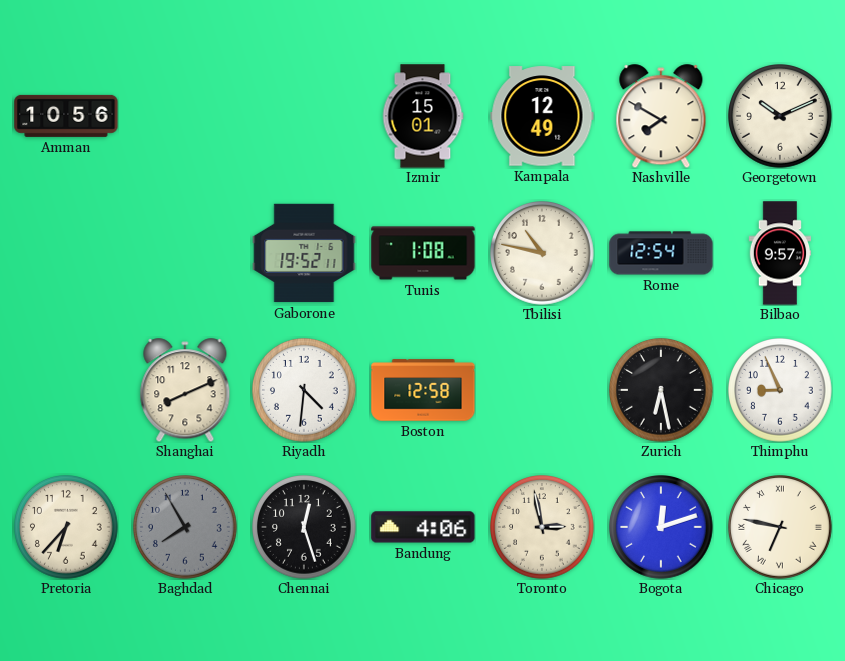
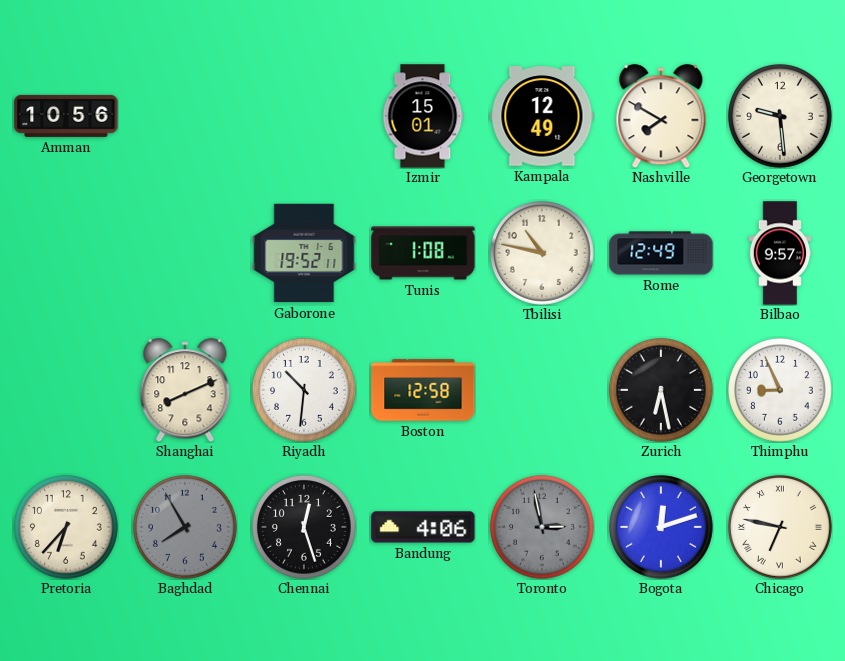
Georgetown: 10:11 -> 9:29
Rome: 12:54 -> 12:49
Riyadh: 4:31 -> 10:31
Toronto dial: cream -> grey
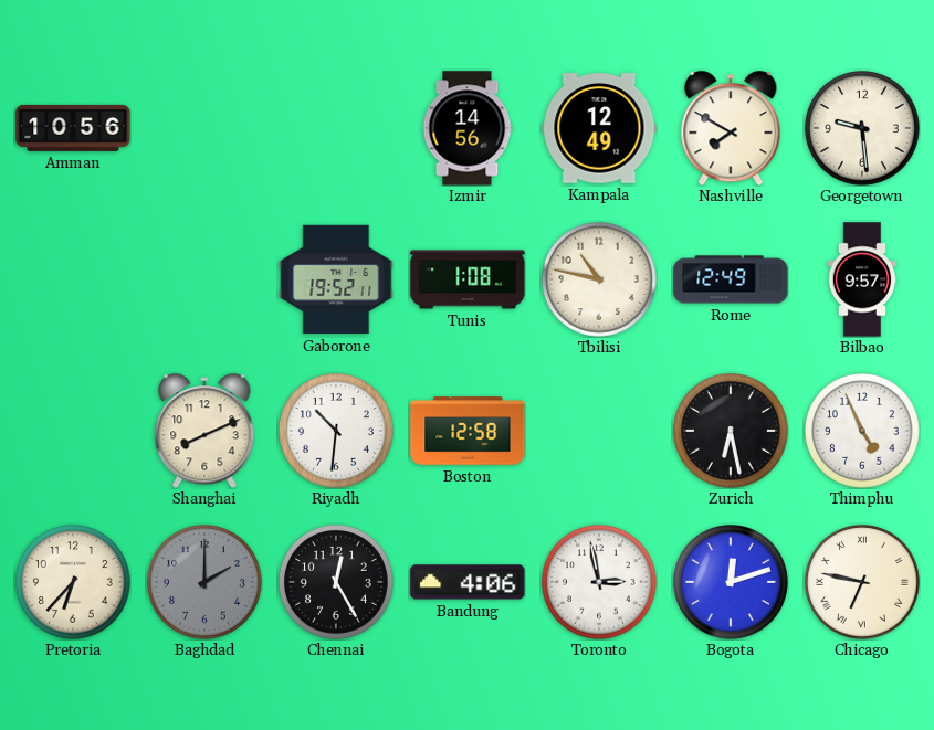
Izmir: 15:01 -> 14:56
Thimphu: 8:56 -> 4:56
Baghdad: 7:55 -> 2:00
Chennai: 12:27 -> 12:25
Toronto dial: grey -> white
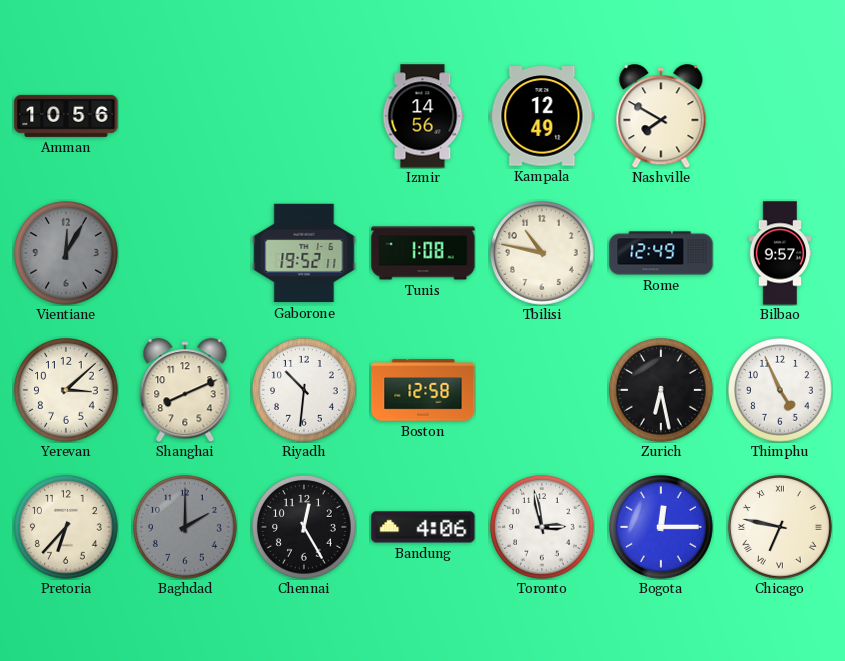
Georgetown: 9:29 -> none
Vientiane: none -> 12:05
Yerevan: none -> 3:08
Bogota: 12:12 -> 12:15
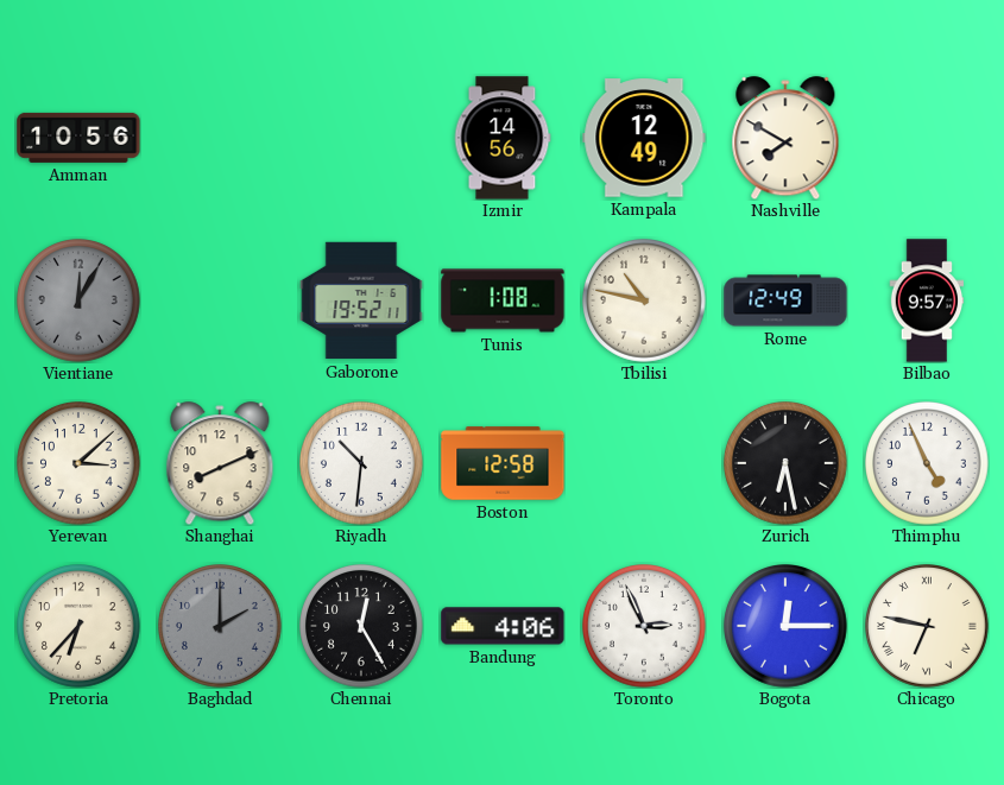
Toronto: 2:58 -> 2:56
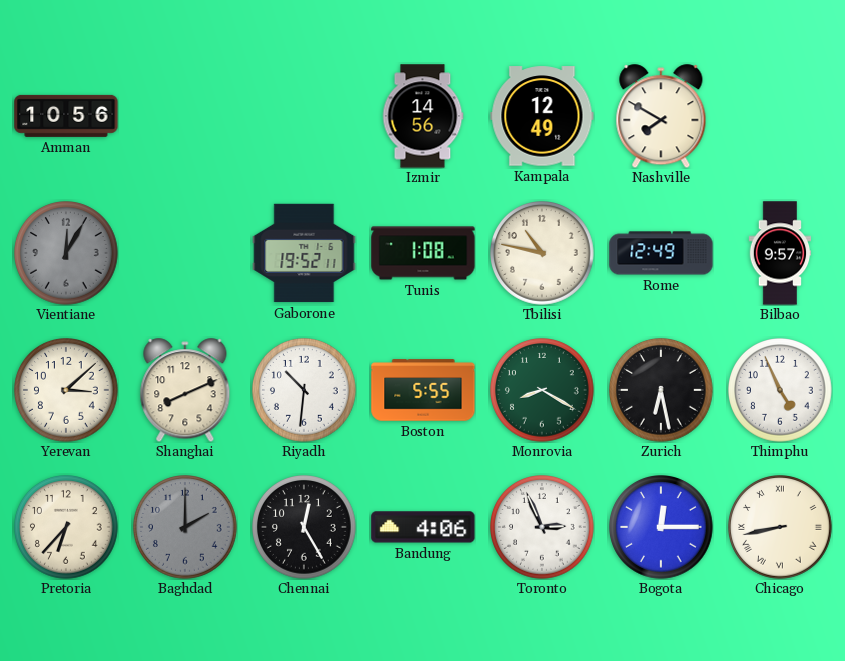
Boston: 12:58 -> 5:55
Monrovia: none -> 8:20
Chicago: 6:47 -> 8:43
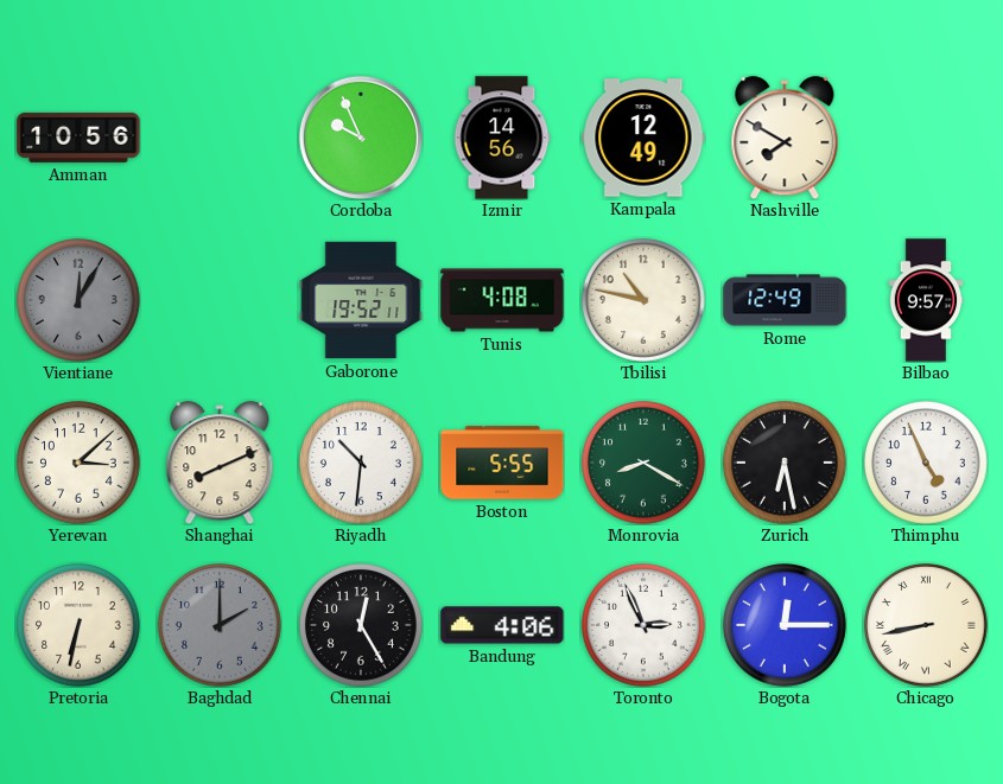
Cordoba: none -> 9:56
Tunis: 1:08 -> 4:08
Pretoria: 6:37 -> 6:32
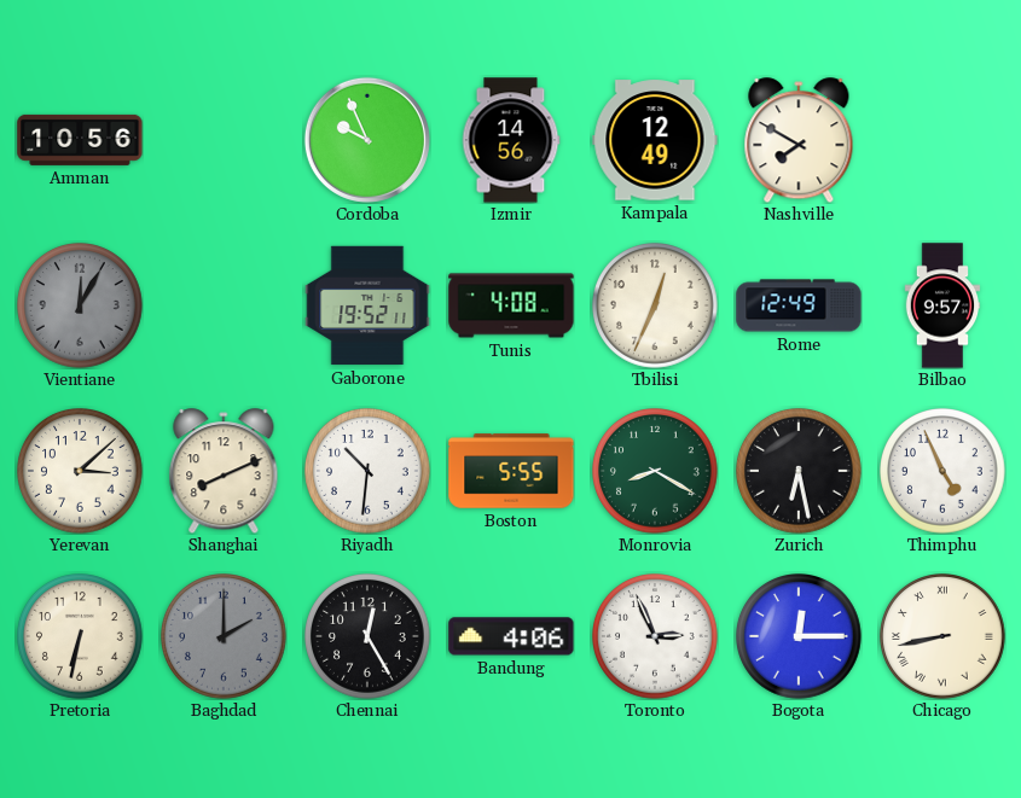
Tbilisi: 10:47 -> 12:34
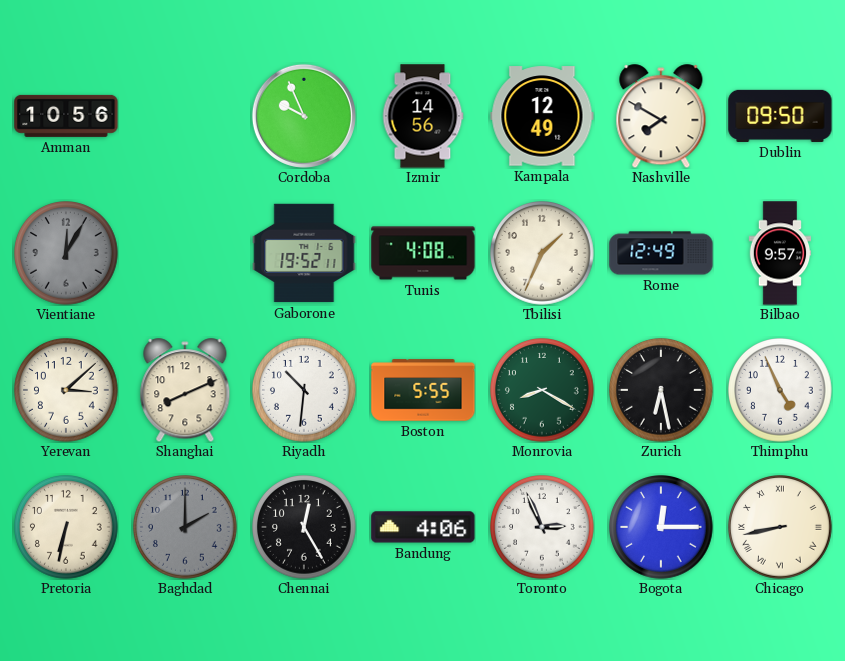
Dublin: none -> 09:50
Tbilisi: 12:34 -> 1:34
